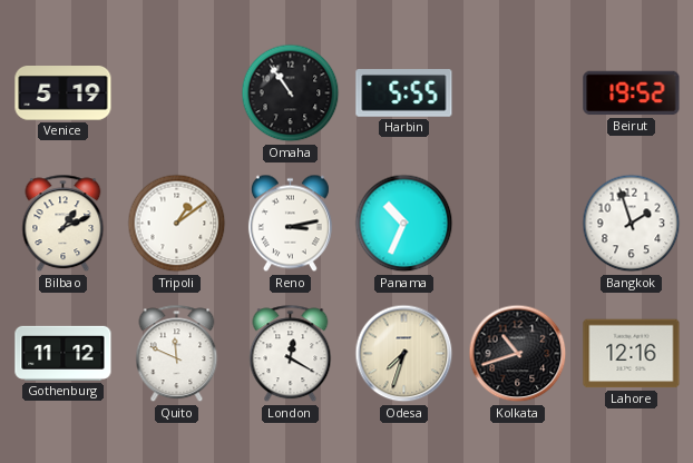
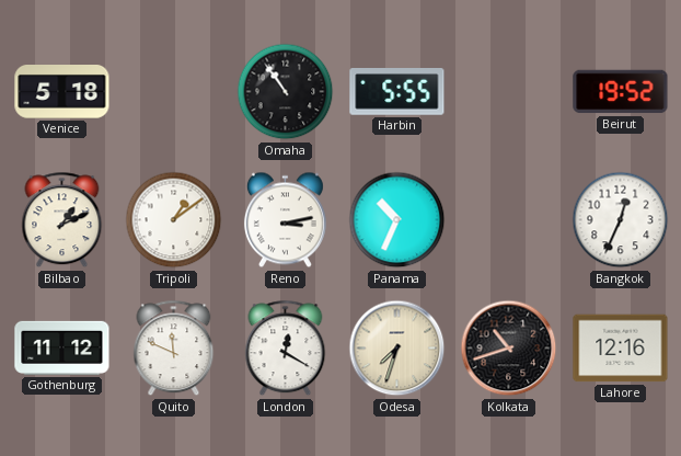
Venice: 5:19 -> 5:18
Bangkok: 1:57 -> 12:34
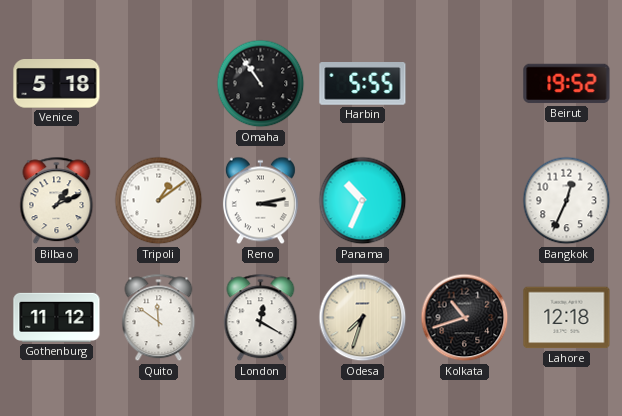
Quito: 11:49 -> 11:51
Lahore: 12:16 -> 12:18
